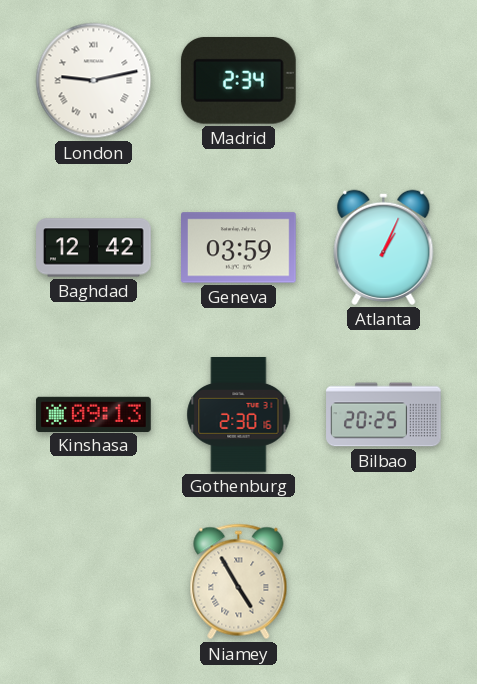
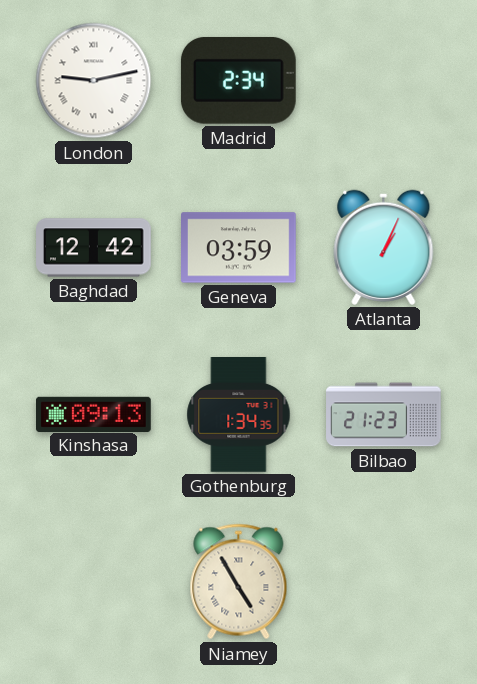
Gothenburg: 2:30 -> 1:34
Bilbao: 20:25 -> 21:23
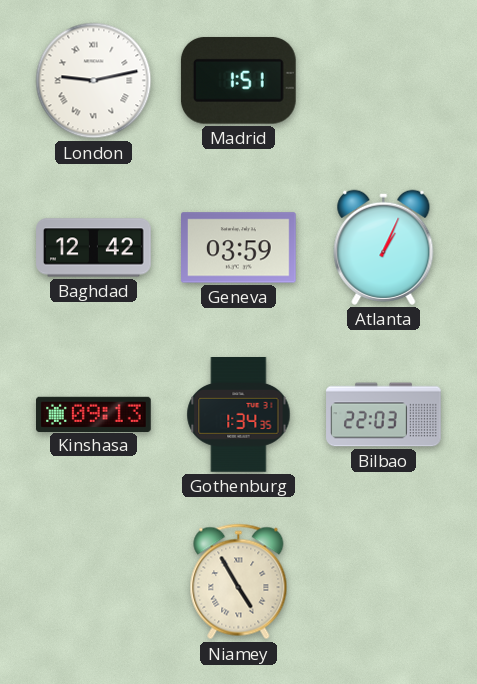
Madrid: 2:34 -> 1:51
Bilbao: 21:23 -> 22:03
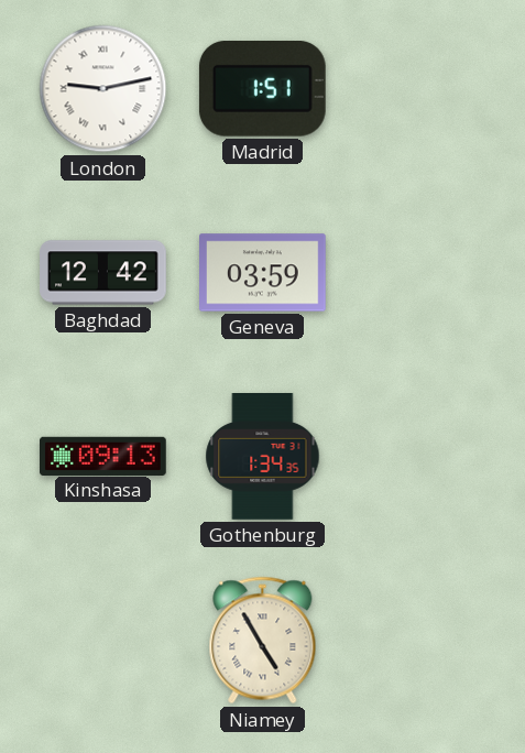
Atlanta: 1:04 -> none
Bilbao: 22:03 -> none
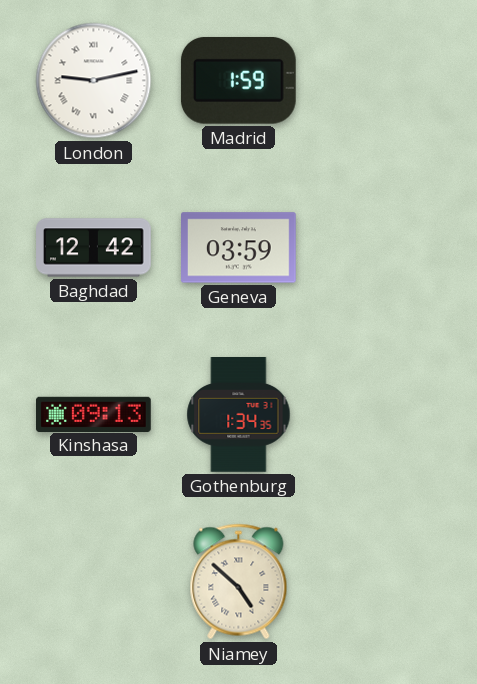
Madrid: 1:51 -> 1:59
Niamey: 4:55 -> 4:52
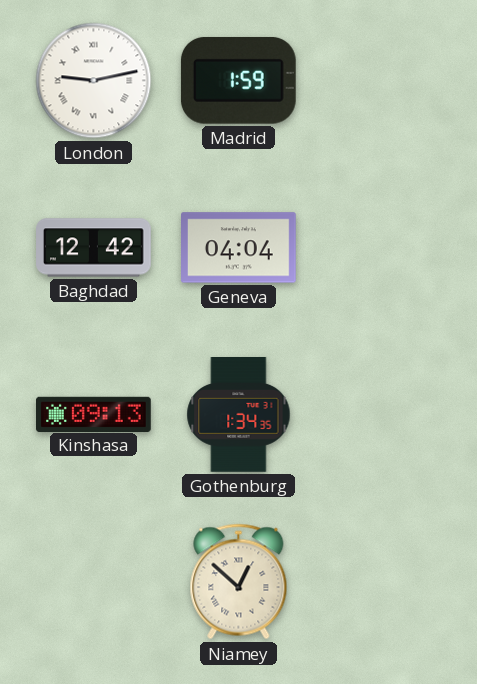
Geneva: 03:59 -> 04:04
Niamey: 4:52 -> 12:52
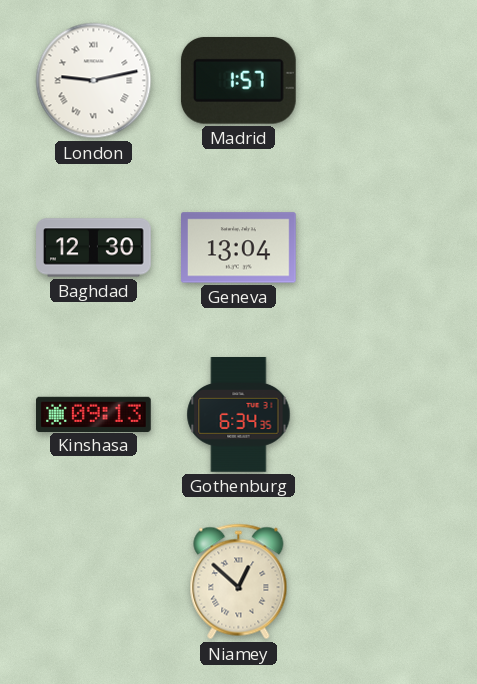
Madrid: 1:59 -> 1:57
Baghdad: 12:42 -> 12:30
Geneva: 04:04 -> 13:04
Gothenburg: 1:34 -> 6:34
